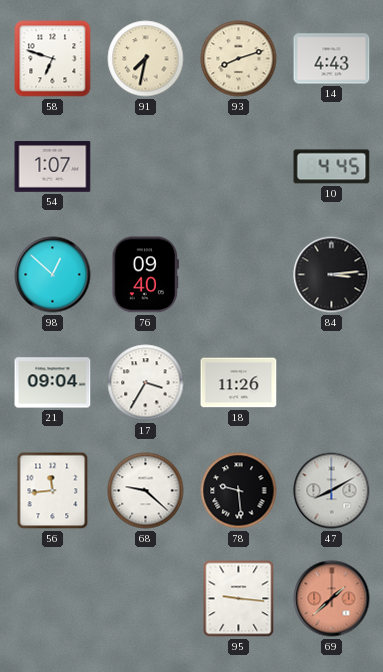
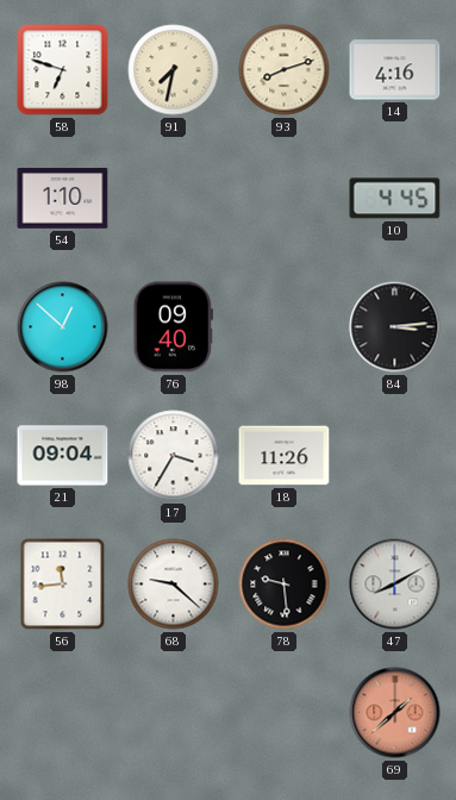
14: 4:43 -> 4:16
54: 1:07 -> 1:10
95: 9:16 -> none
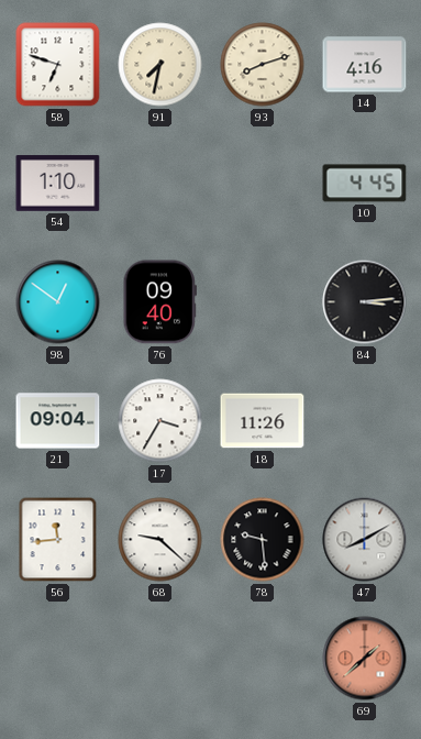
98: 12:52 -> 12:51
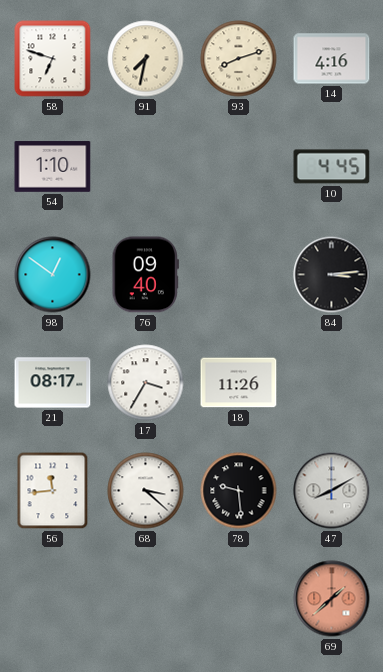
21: 09:04 -> 08:17
68: 9:22 -> 3:22
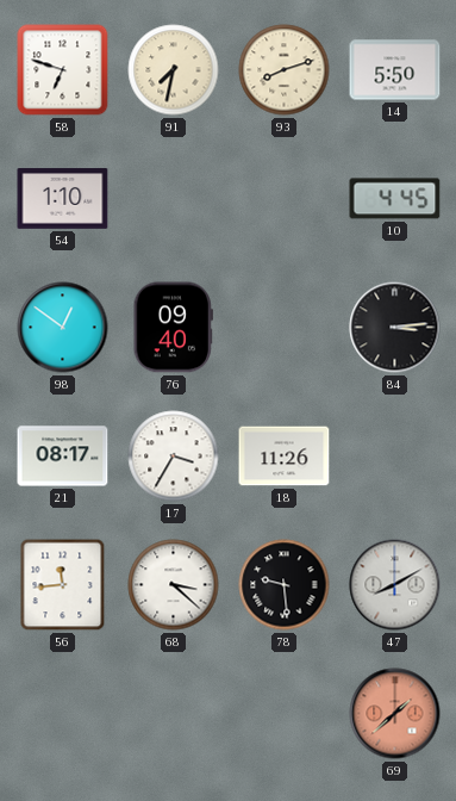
14: 4:16 -> 5:50
